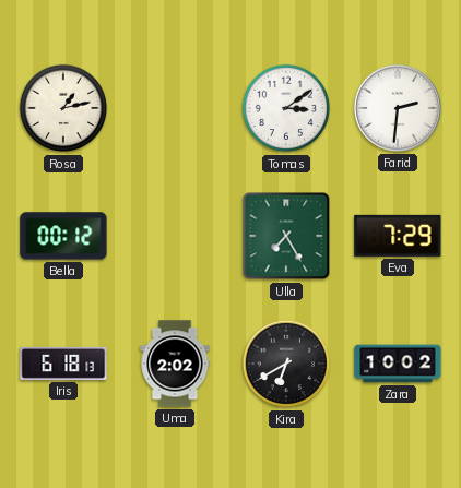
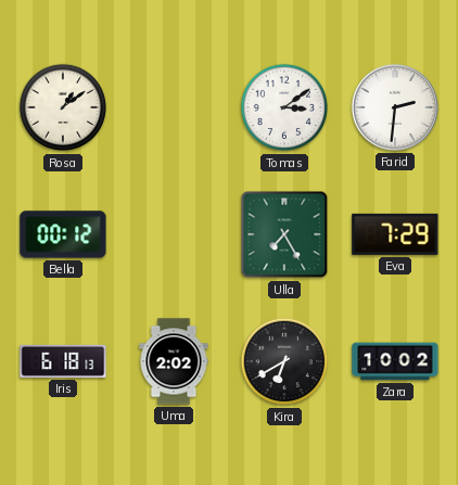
Rosa: 1:13 -> 1:09
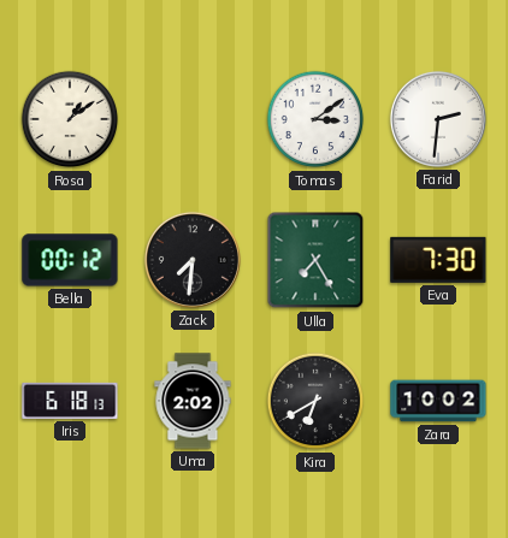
Zack: none -> 7:31
Eva: 7:29 -> 7:30
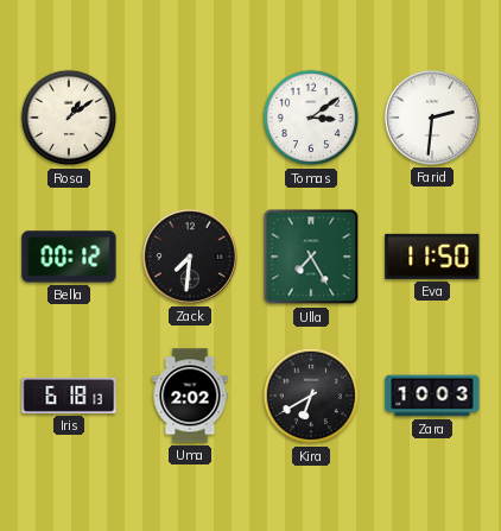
Eva: 7:30 -> 11:50
Zara: 10:02 -> 10:03
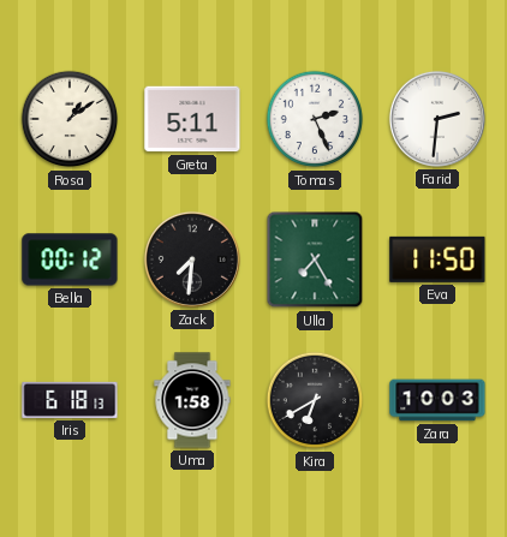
Greta: none -> 5:11
Tomas: 3:09 -> 2:26
Uma: 2:02 -> 1:58
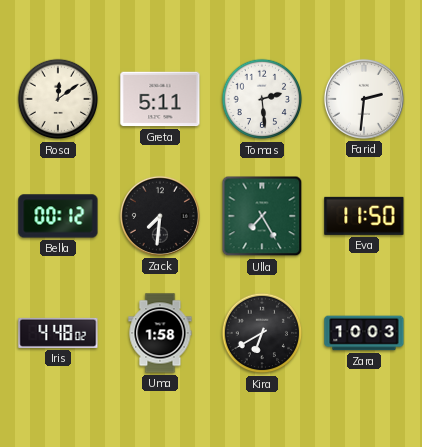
Rosa: 1:09 -> 12:09
Tomas: 2:26 -> 2:29
Iris: 6:18 -> 4:48
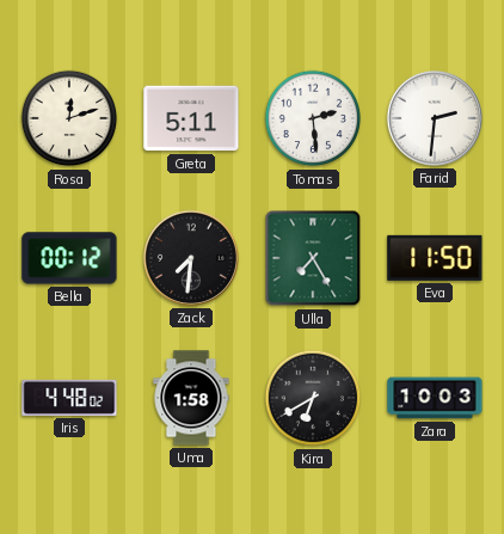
Rosa: 12:09 -> 12:12
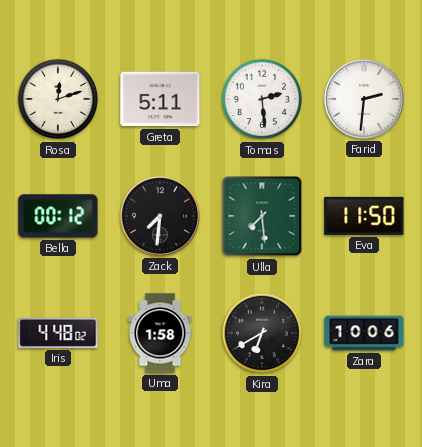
Ulla: 7:25 -> 7:29
Zara: 10:03 -> 10:06
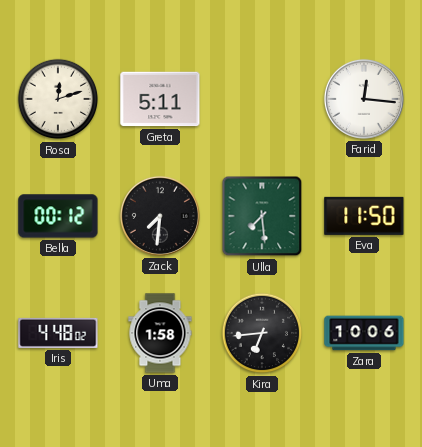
Tomas: 2:29 -> none
Farid: 2:31 -> 12:16
Kira: 6:40 -> 6:44
